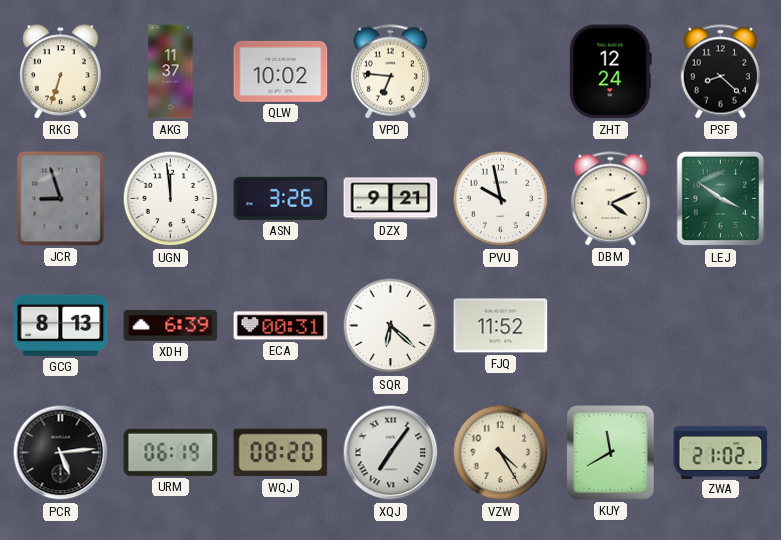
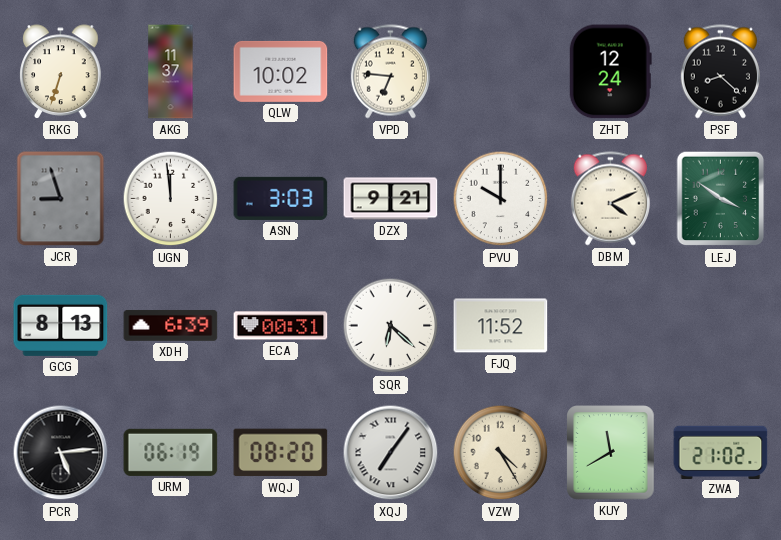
ASN: 3:26 -> 3:03
PVU: 9:58 -> 10:00
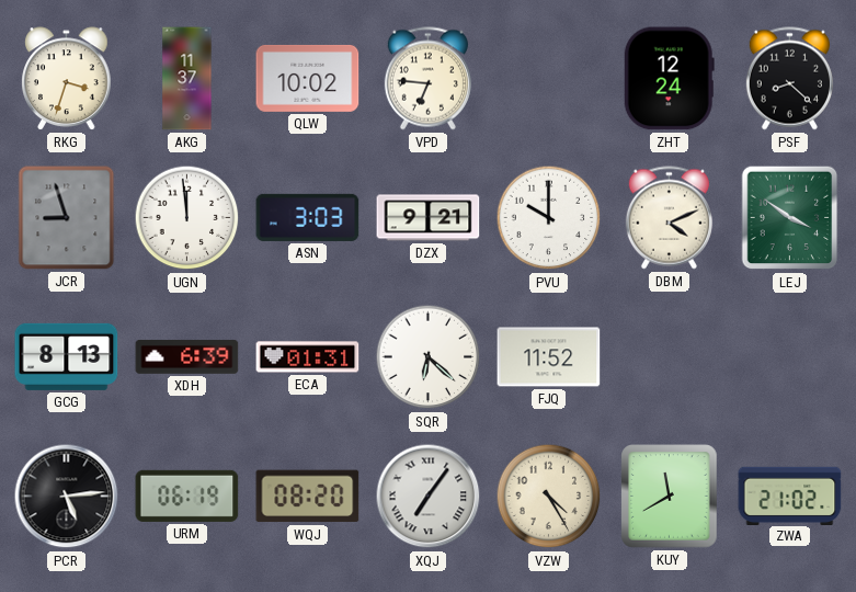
RKG: 6:33 -> 3:33
ECA: 00:31 -> 01:31
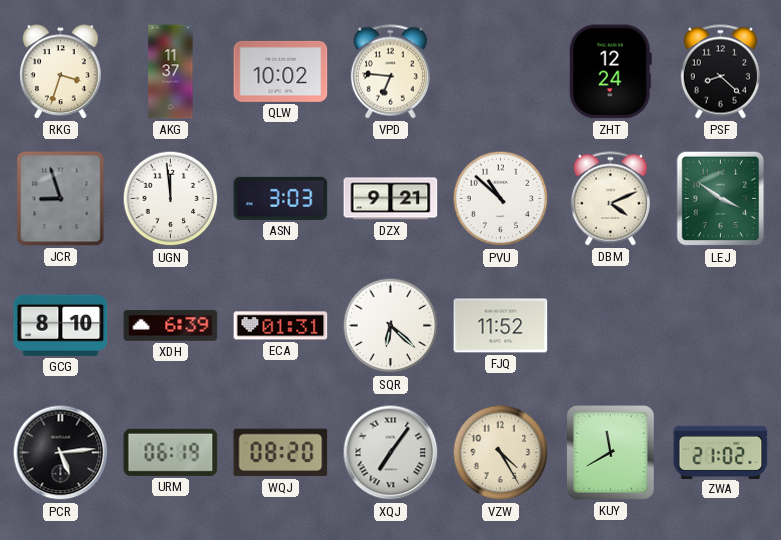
PVU: 10:00 -> 10:52
GCG: 8:13 -> 8:10
